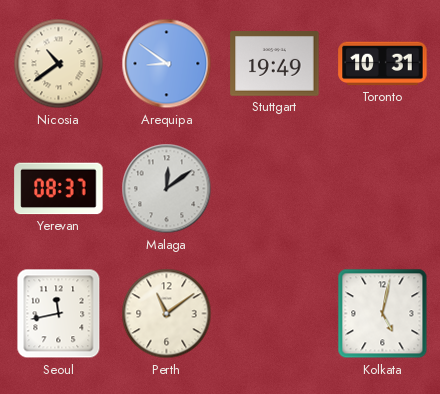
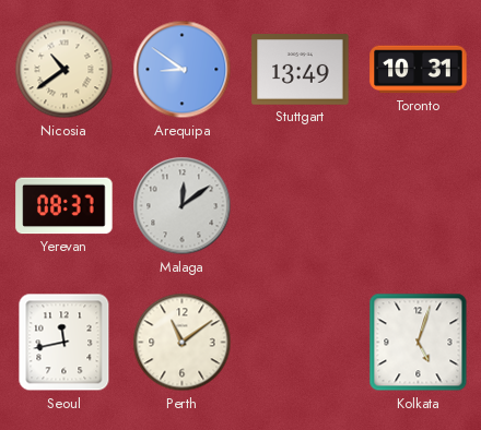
Stuttgart: 19:49 -> 13:49
Kolkata: 5:02 -> 5:03
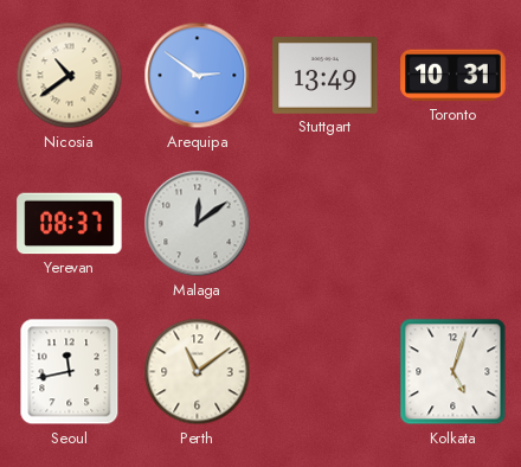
Arequipa: 8:51 -> 2:51
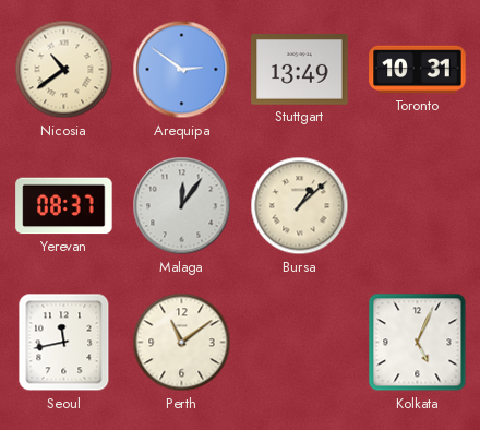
Malaga: 12:09 -> 12:06
Bursa: none -> 1:08
Kolkata: 5:03 -> 5:04
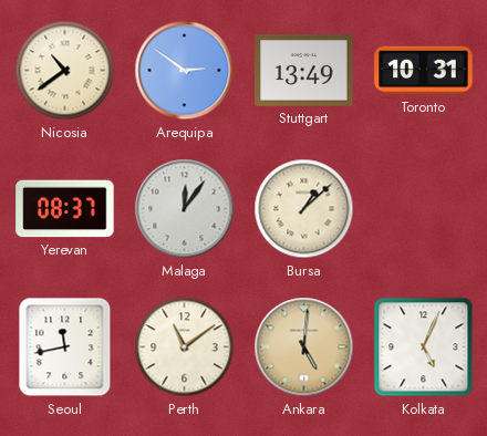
Ankara: none -> 5:01
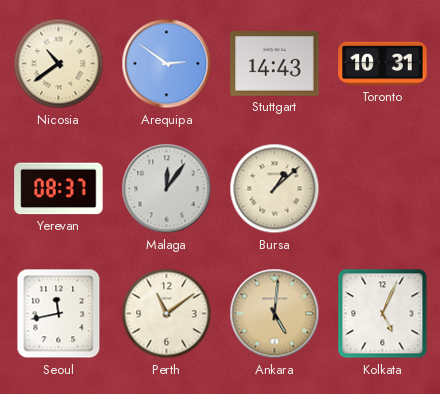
Stuttgart: 13:49 -> 14:43
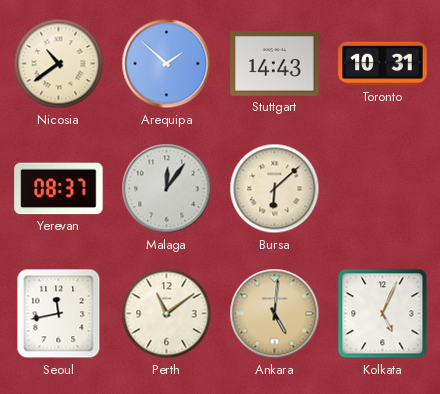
Arequipa: 2:51 -> 1:52
Bursa: 1:08 -> 6:08
